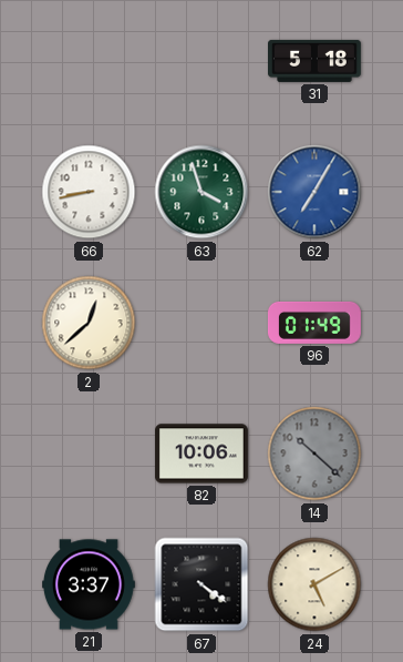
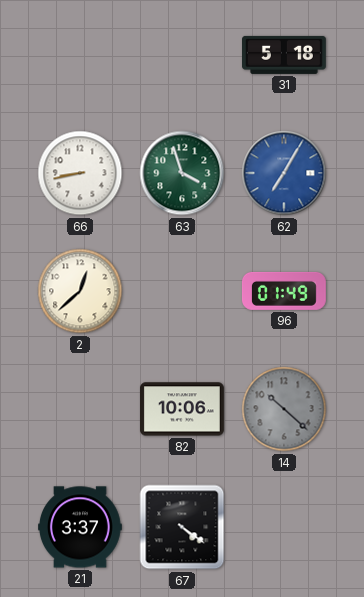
24: 5:10 -> none
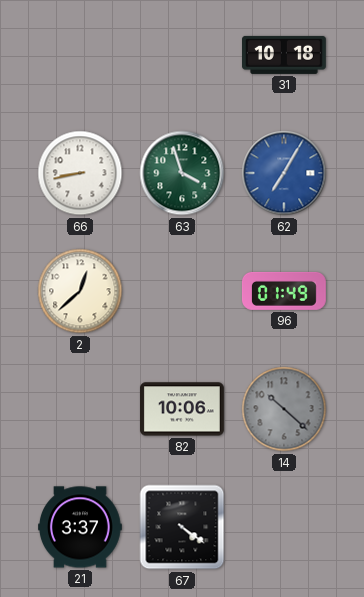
31: 5:18 -> 10:18
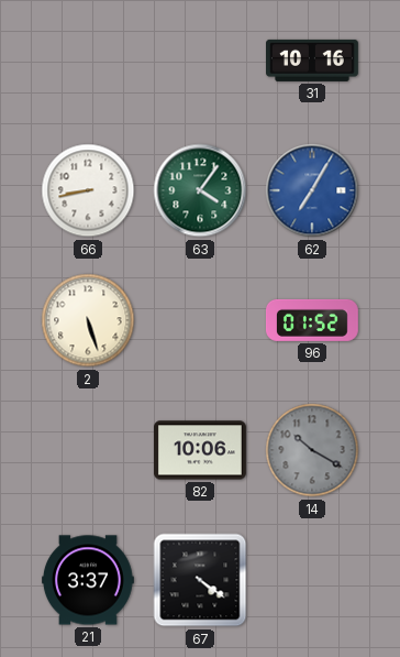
31: 10:18 -> 10:16
63: 3:57 -> 4:06
2: 12:38 -> 5:27
96: 01:49 -> 01:52
14: 10:22 -> 10:20
